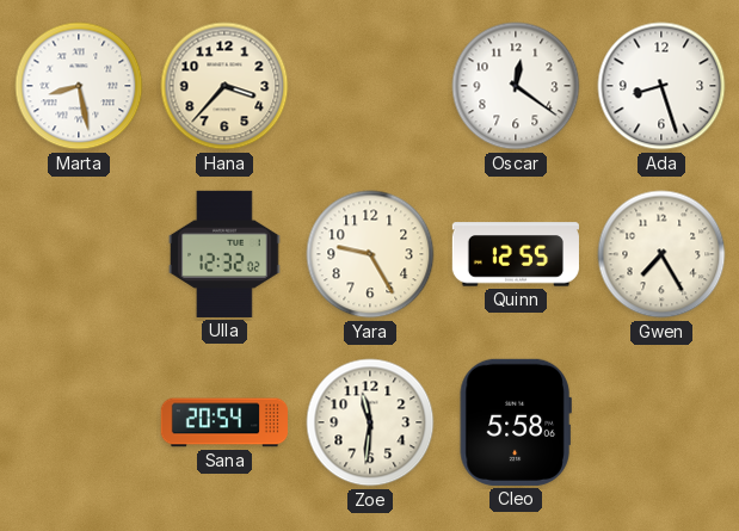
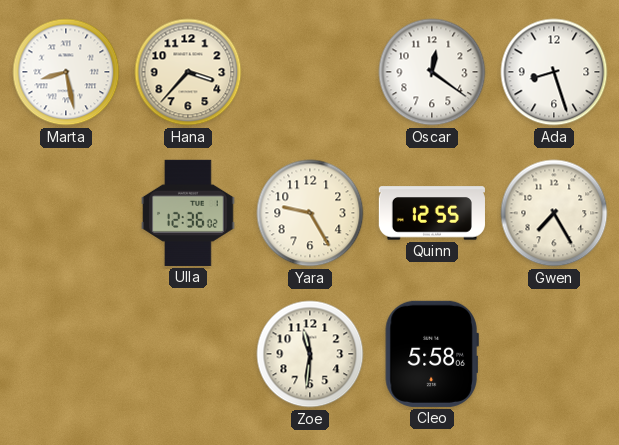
Ulla: 12:32 -> 12:36
Sana: 20:54 -> none
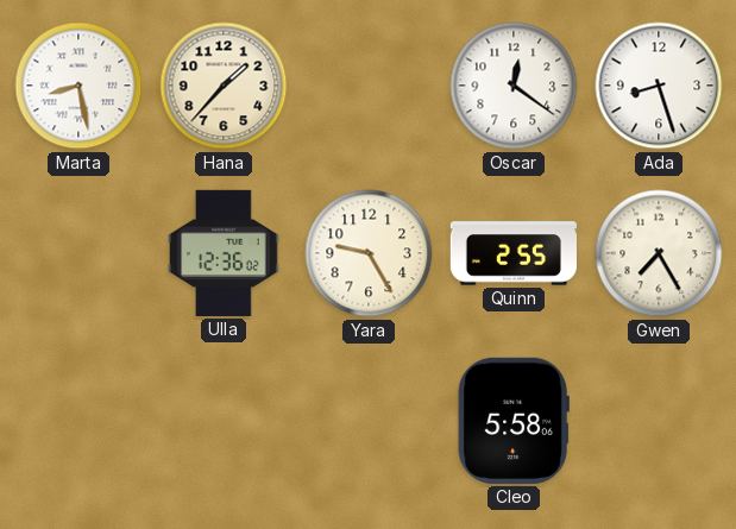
Hana: 3:37 -> 1:37
Quinn: 12:55 -> 2:55
Zoe: 11:31 -> none
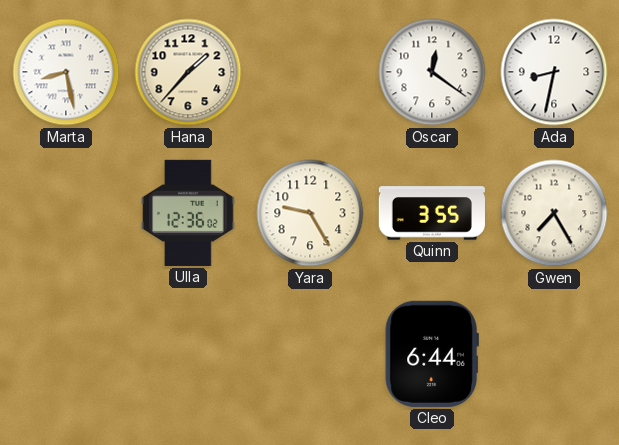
Ada: 8:27 -> 8:32
Quinn: 2:55 -> 3:55
Cleo: 5:58 -> 6:44
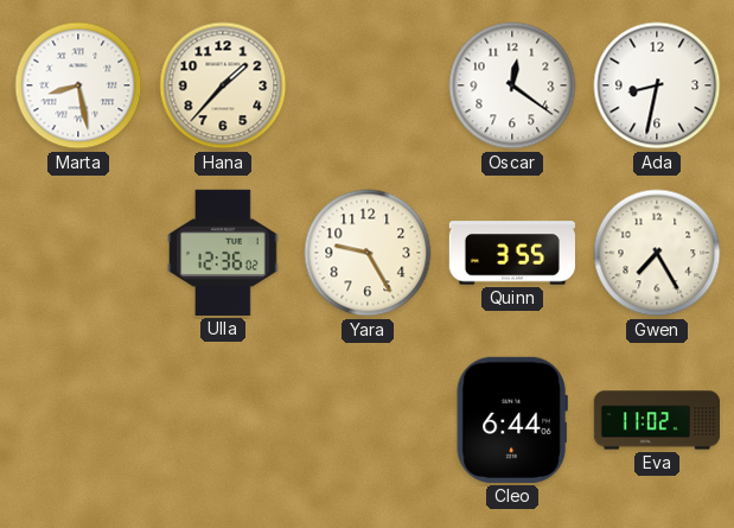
Eva: none -> 11:02
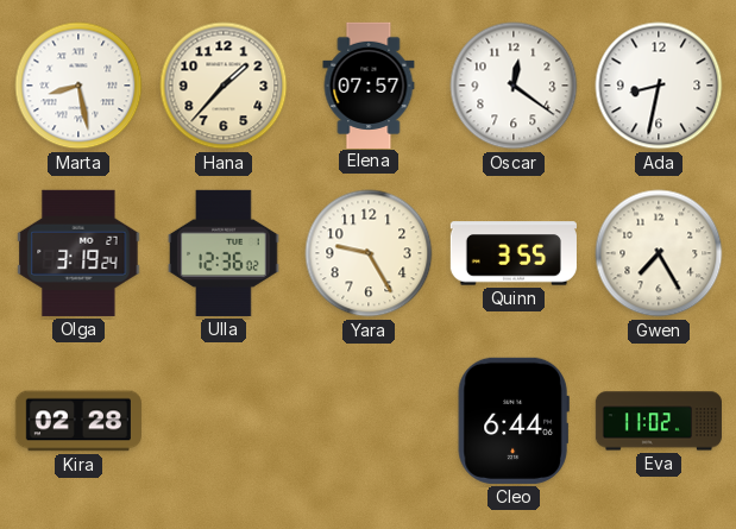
Elena: none -> 07:57
Olga: none -> 3:19
Kira: none -> 02:28
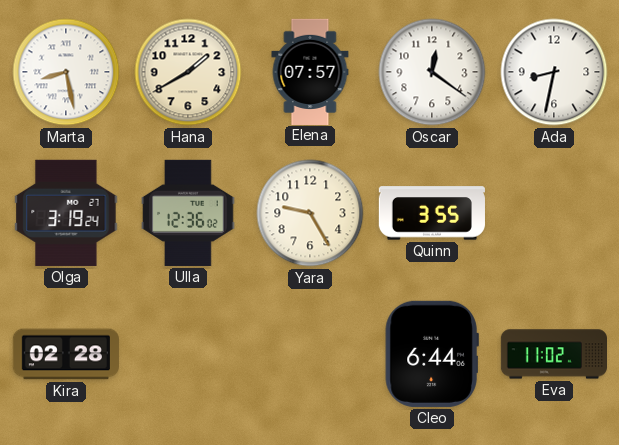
Hana: 1:37 -> 1:40
Gwen: 7:25 -> none
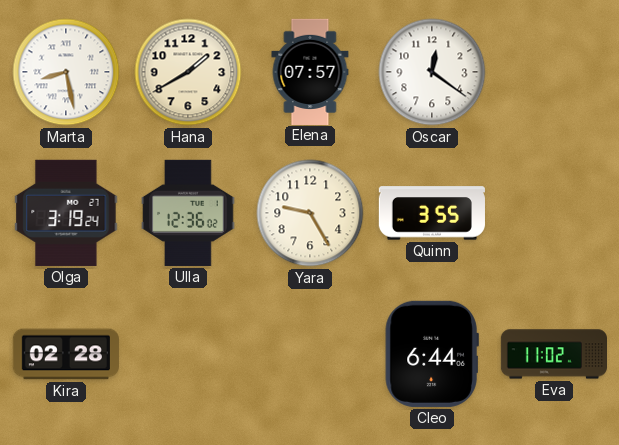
Ada: 8:32 -> none
